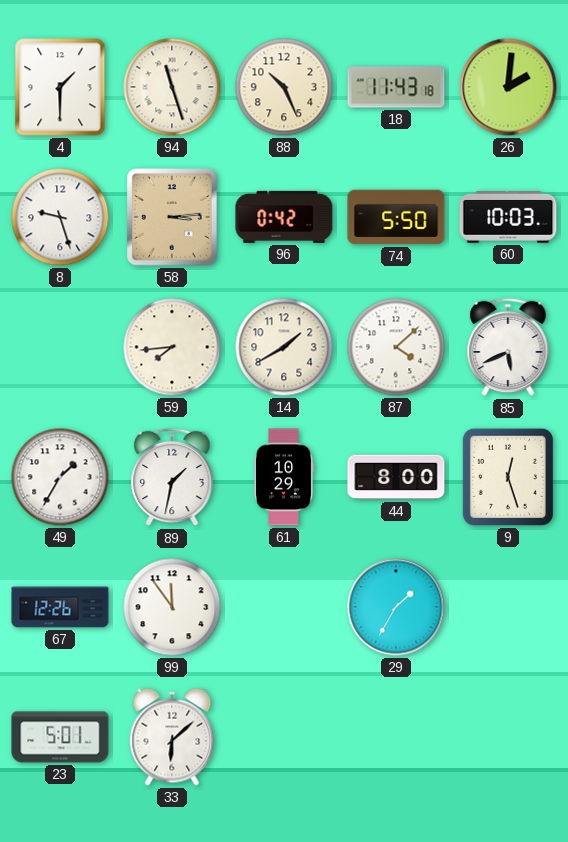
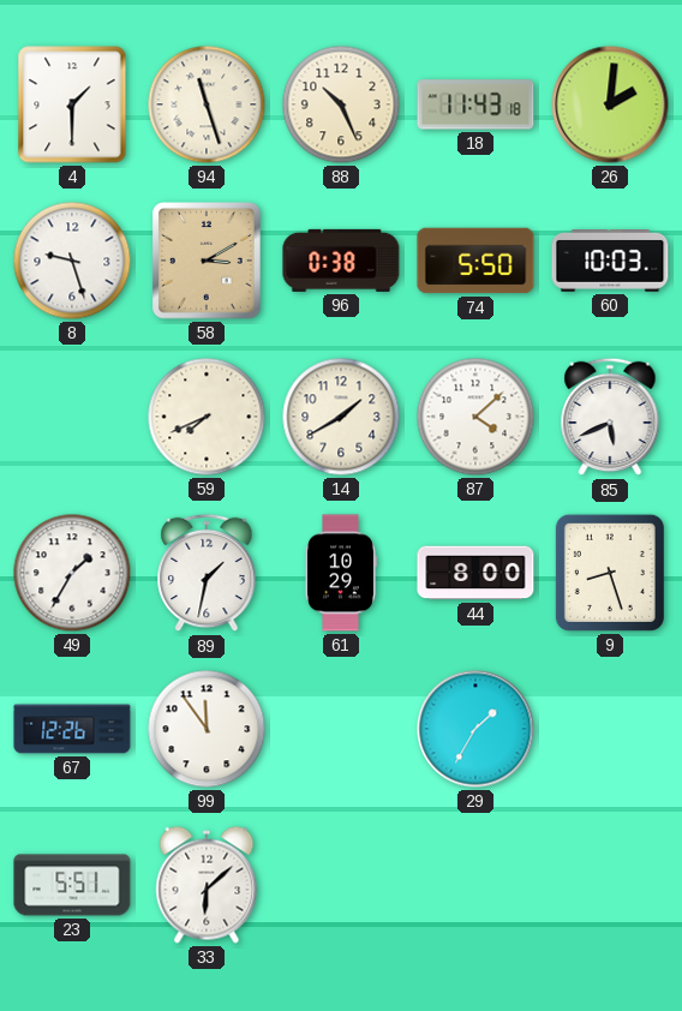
58: 3:14 -> 3:10
96: 0:42 -> 0:38
59: 7:44 -> 7:41
9: 12:27 -> 8:27
23: 5:01 -> 5:51
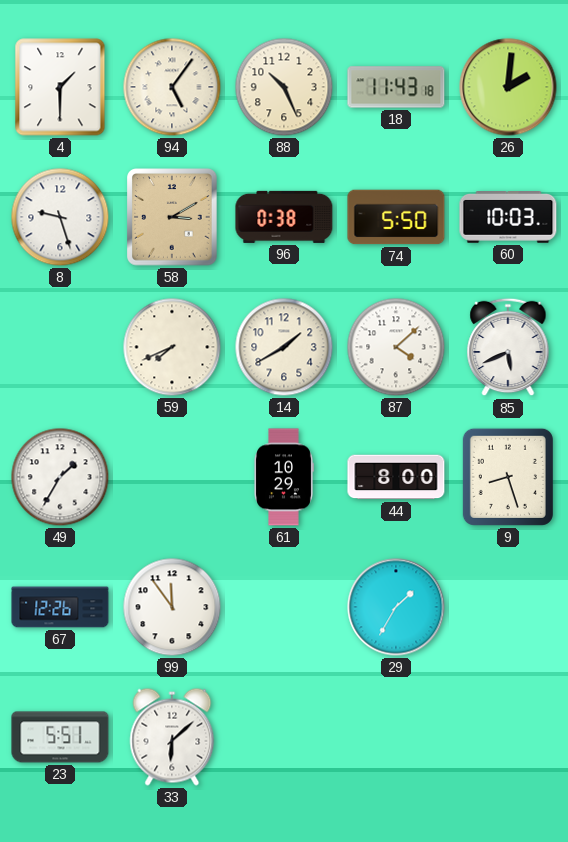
94: 11:27 -> 5:06
89: 1:32 -> none
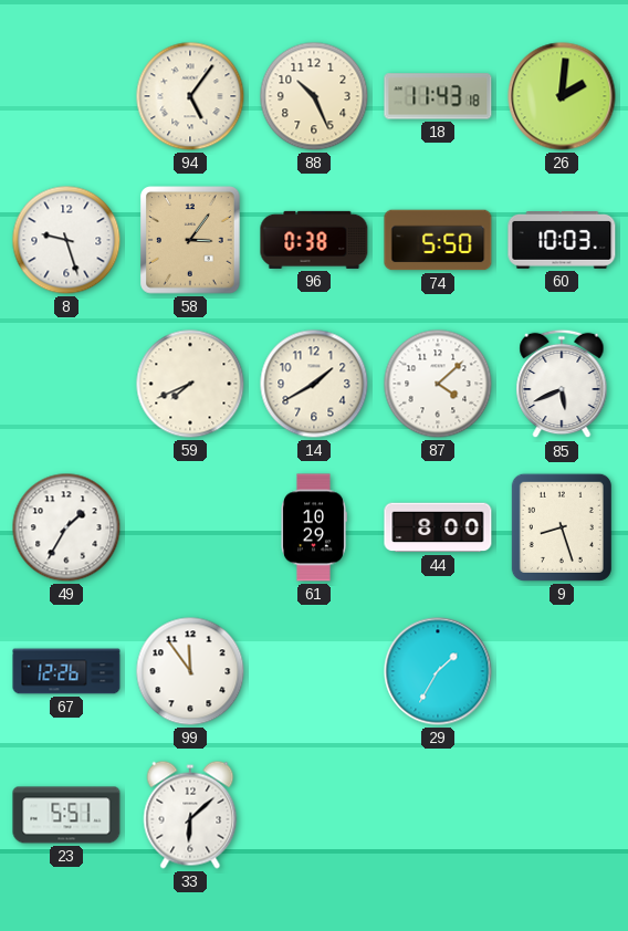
4: 1:30 -> none
58: 3:10 -> 3:06
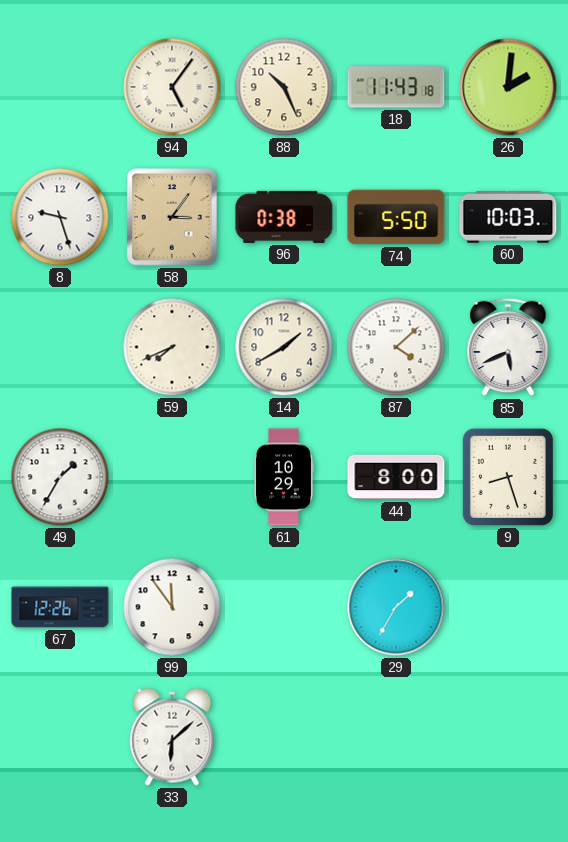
23: 5:51 -> none
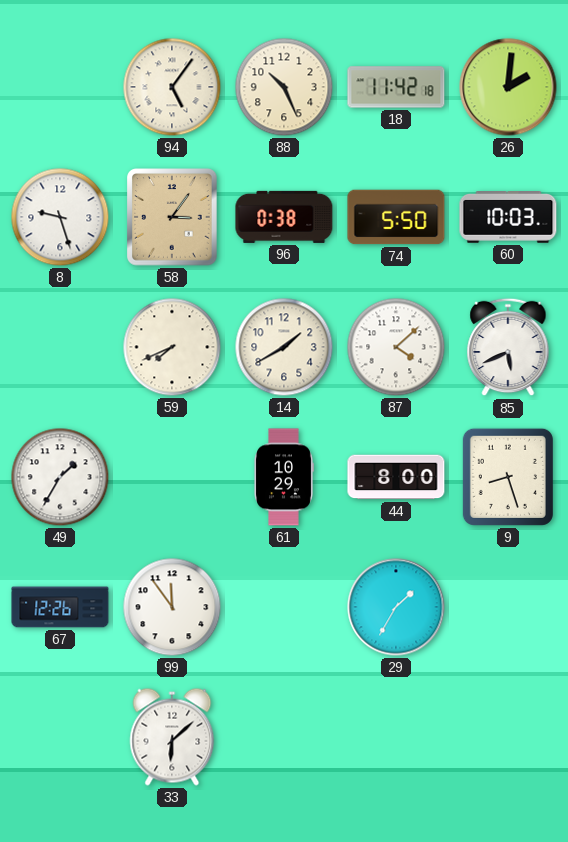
18: 11:43 -> 11:42
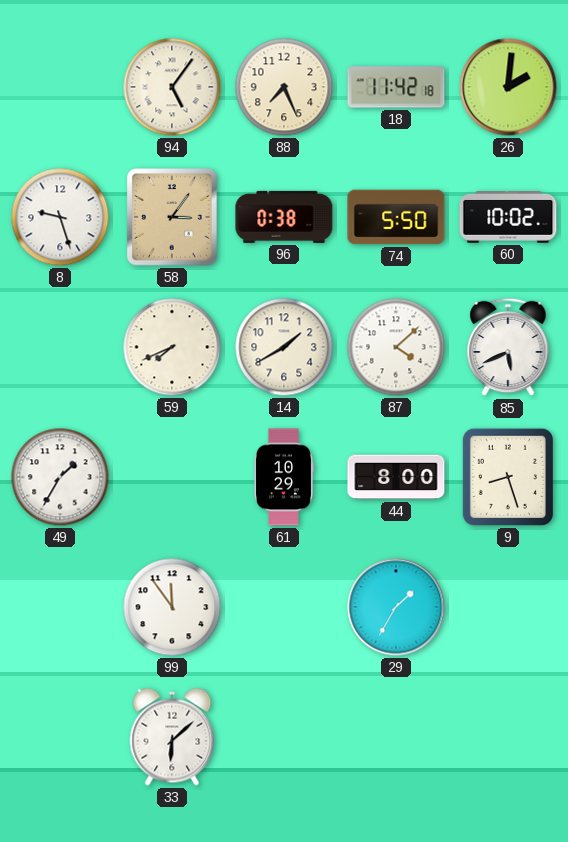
88: 10:26 -> 7:26
60: 10:03 -> 10:02
67: 12:26 -> none
